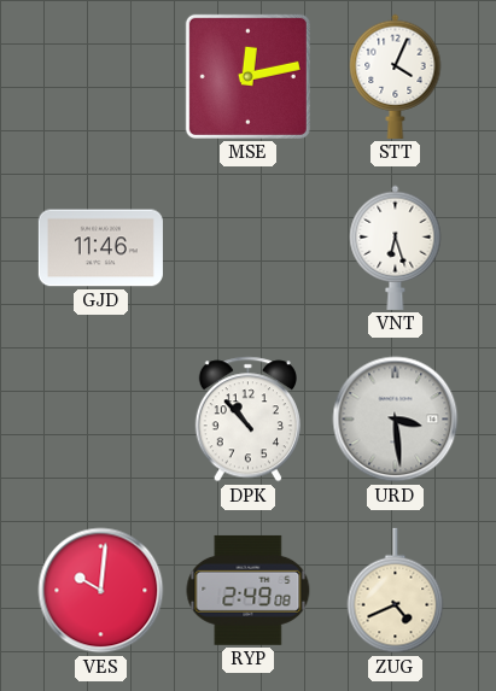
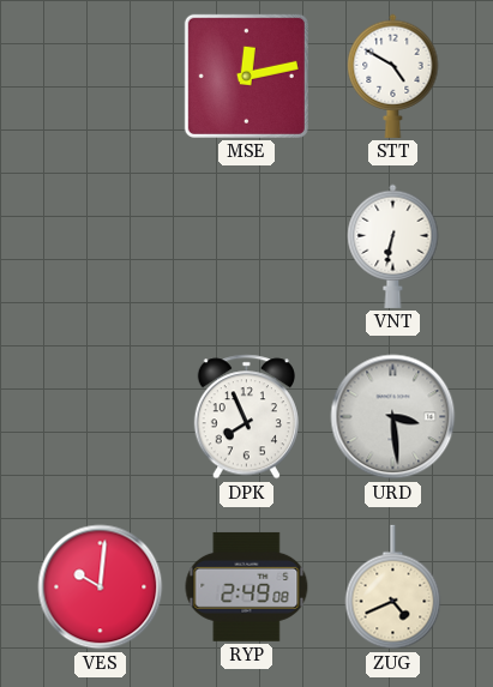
STT: 4:04 -> 4:50
GJD: 11:46 -> none
VNT: 6:27 -> 6:32
DPK: 10:53 -> 7:56
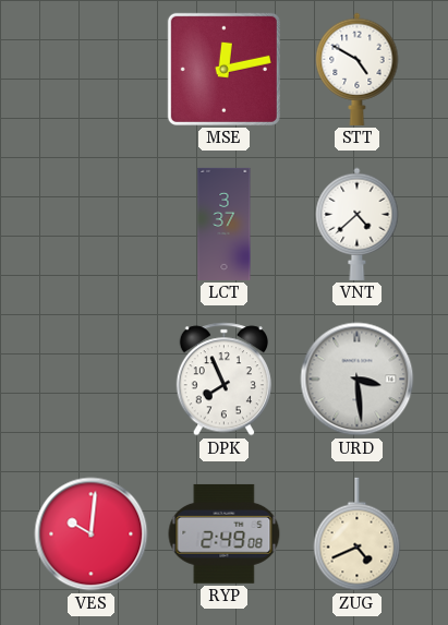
LCT: none -> 3:37
VNT: 6:32 -> 4:38
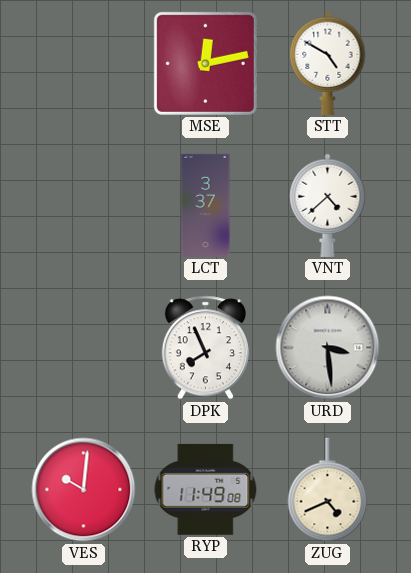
RYP: 2:49 -> 11:49
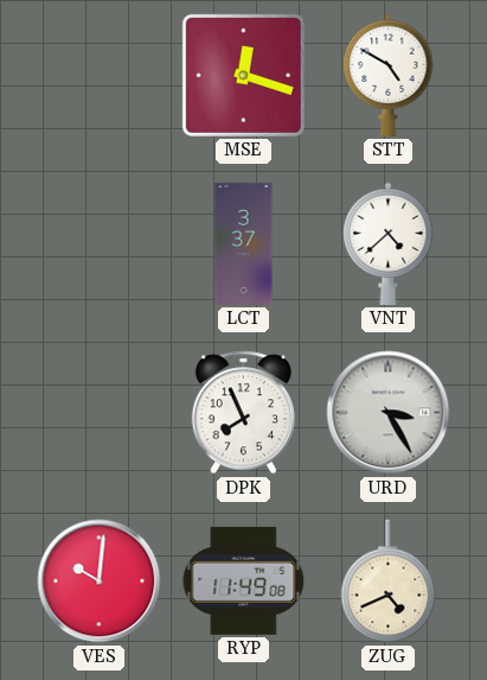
MSE: 12:13 -> 12:18
URD: 3:29 -> 3:25
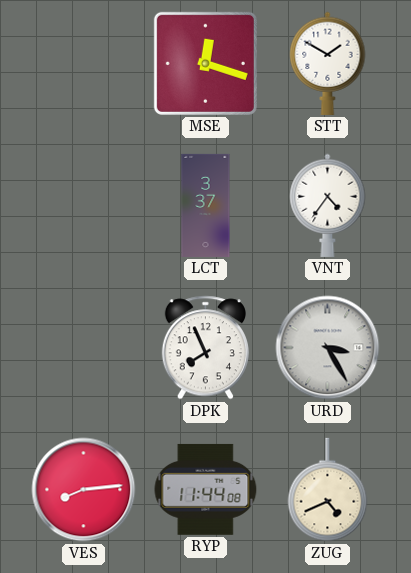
STT: 4:50 -> 1:50
VNT: 4:38 -> 4:36
VES: 10:01 -> 8:14
RYP: 11:49 -> 11:44
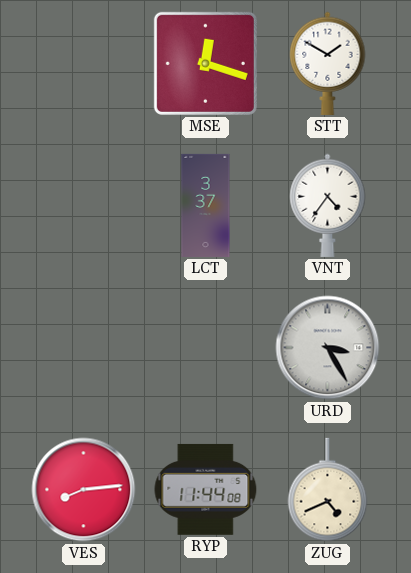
DPK: 7:56 -> none
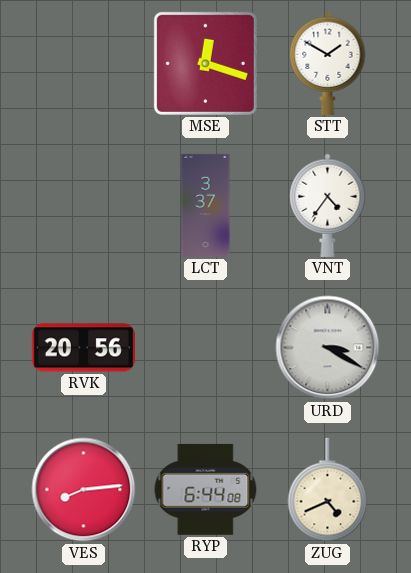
RVK: none -> 20:56
URD: 3:25 -> 3:20
RYP: 11:44 -> 6:44
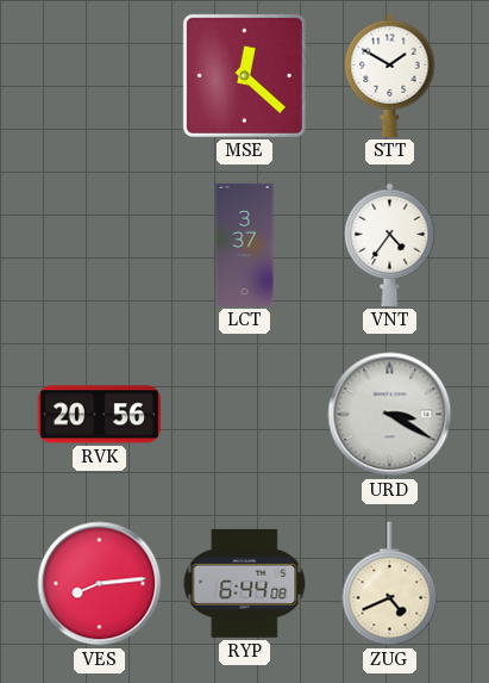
MSE: 12:18 -> 12:22
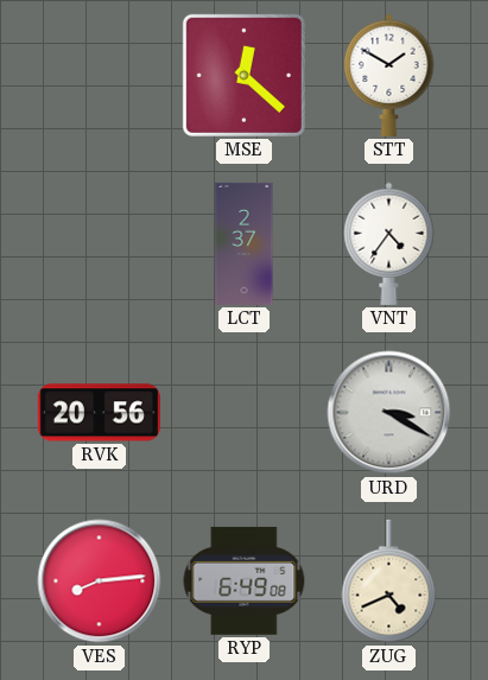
LCT: 3:37 -> 2:37
RYP: 6:44 -> 6:49
